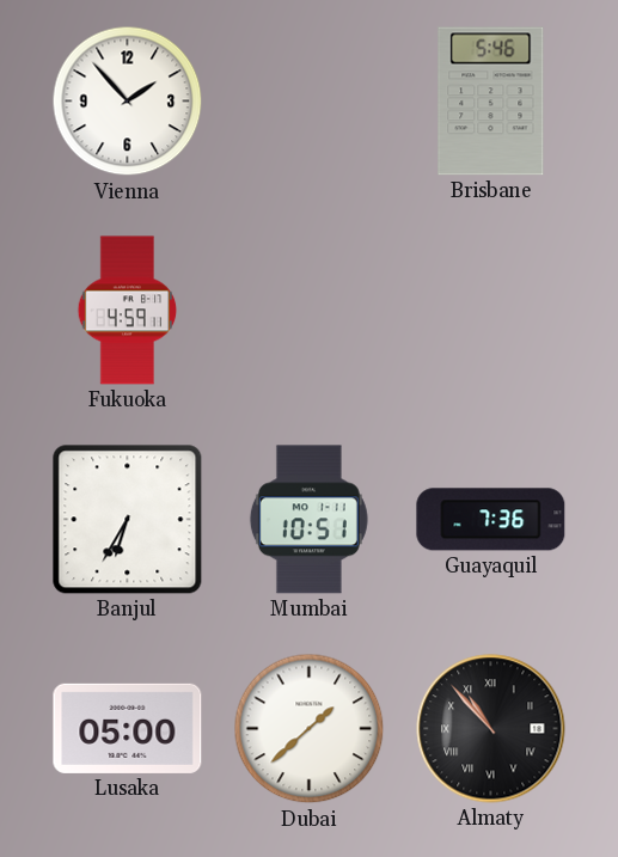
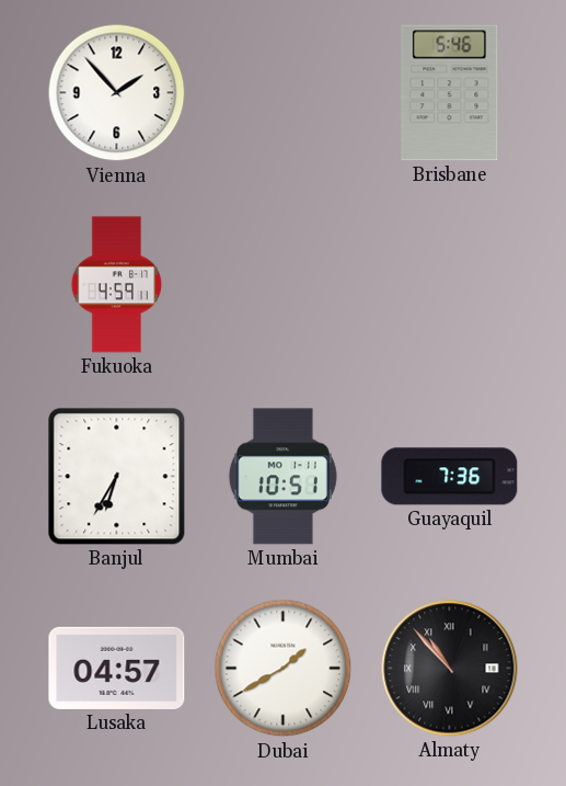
Lusaka: 05:00 -> 04:57
Dubai: 1:38 -> 1:40
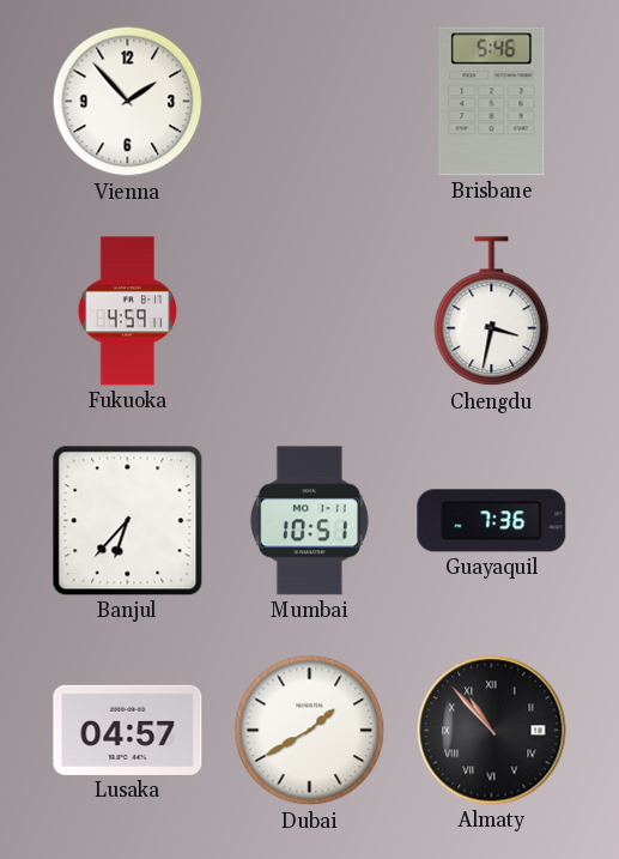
Chengdu: none -> 3:32
Banjul: 6:35 -> 6:37
